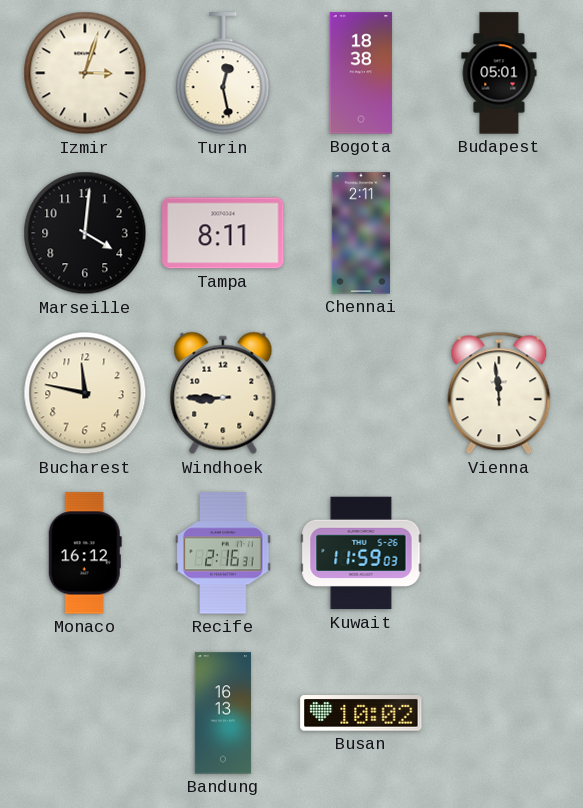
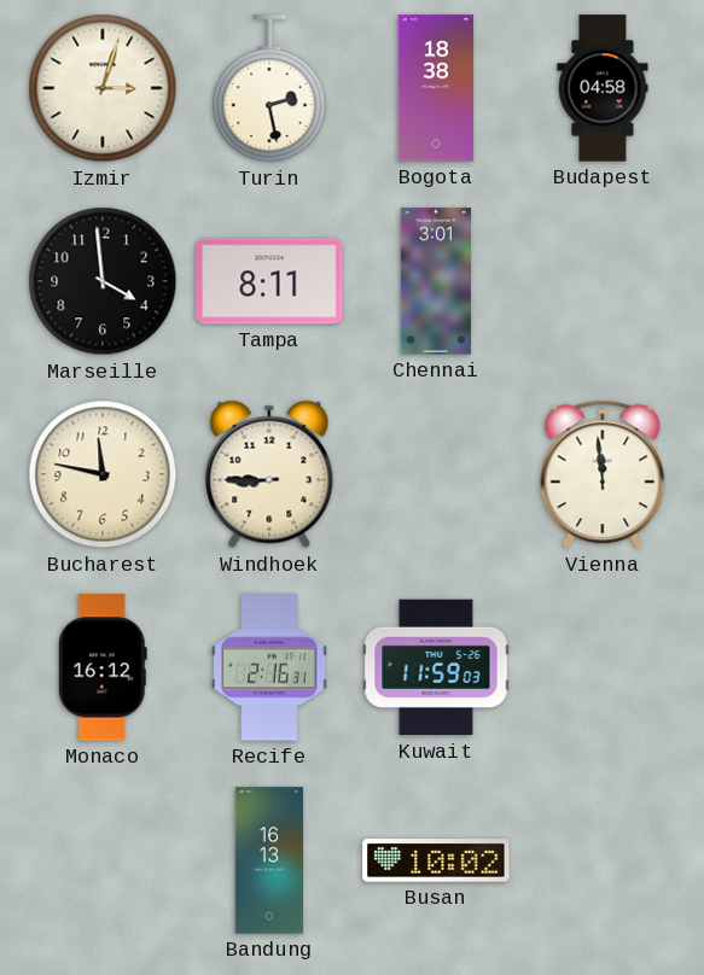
Turin: 12:28 -> 2:28
Budapest: 05:01 -> 04:58
Marseille: 4:01 -> 3:59
Chennai: 2:11 -> 3:01
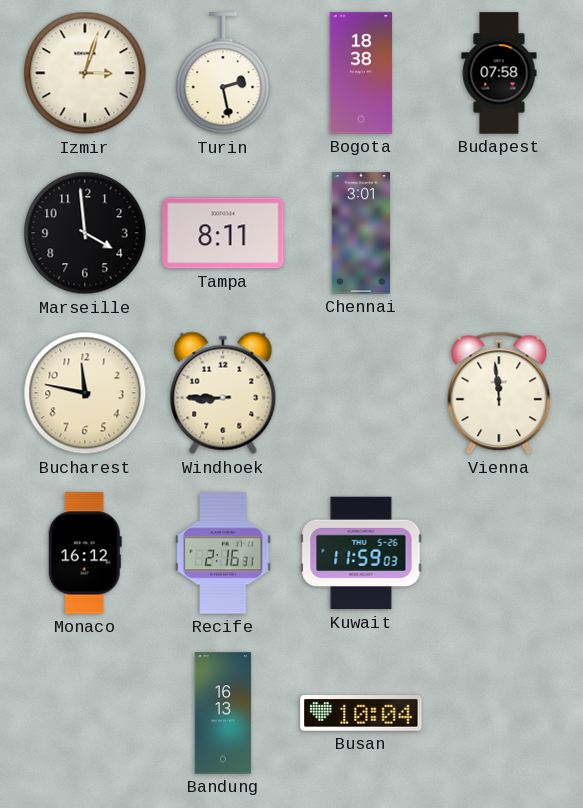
Budapest: 04:58 -> 07:58
Busan: 10:02 -> 10:04
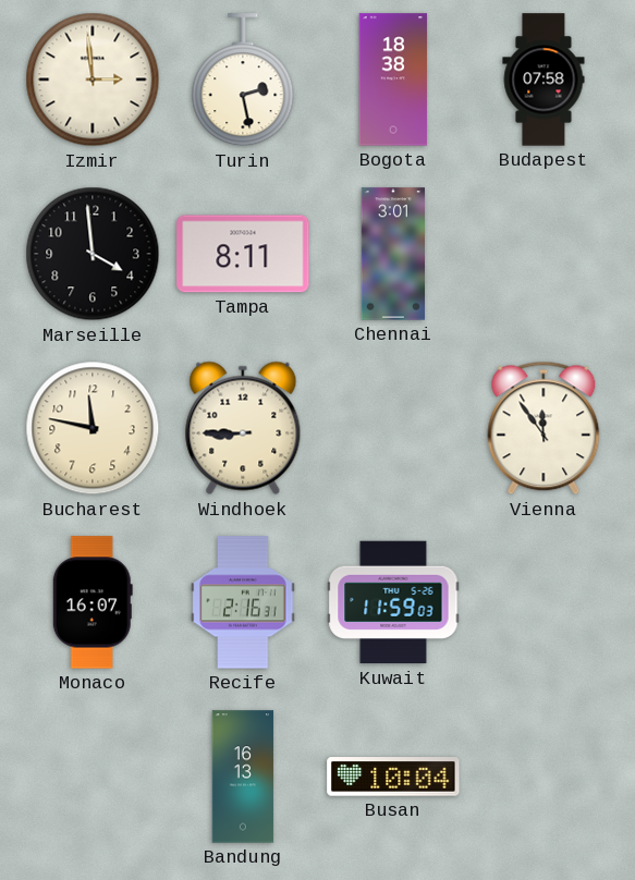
Izmir: 3:03 -> 2:59
Vienna: 11:59 -> 11:54
Monaco: 16:12 -> 16:07
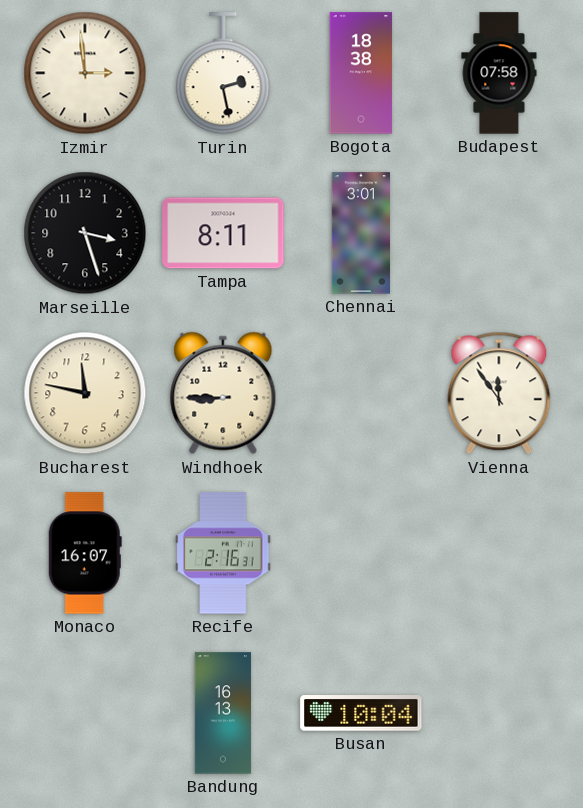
Marseille: 3:59 -> 3:27
Kuwait: 11:59 -> none
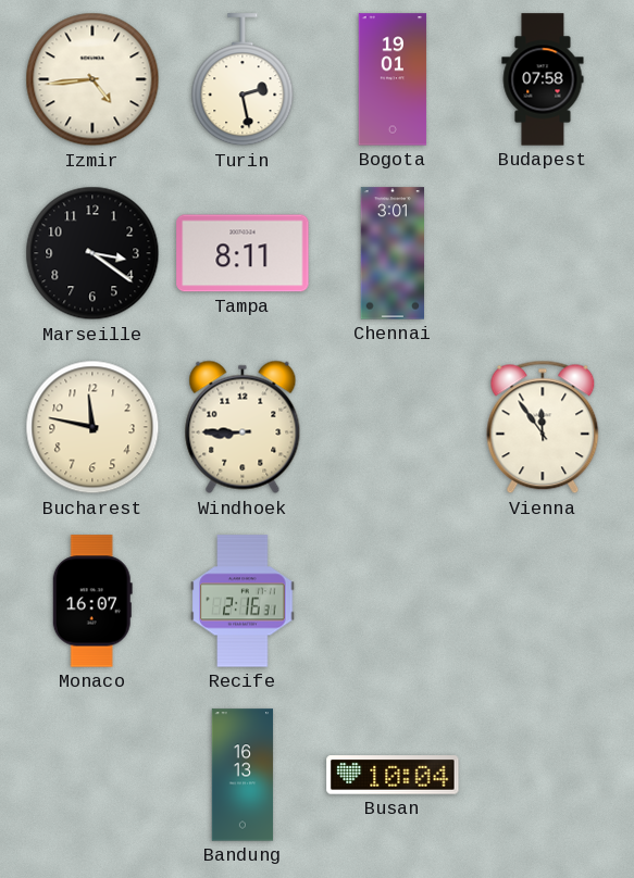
Izmir: 2:59 -> 4:44
Bogota: 18:38 -> 19:01
Marseille: 3:27 -> 3:21
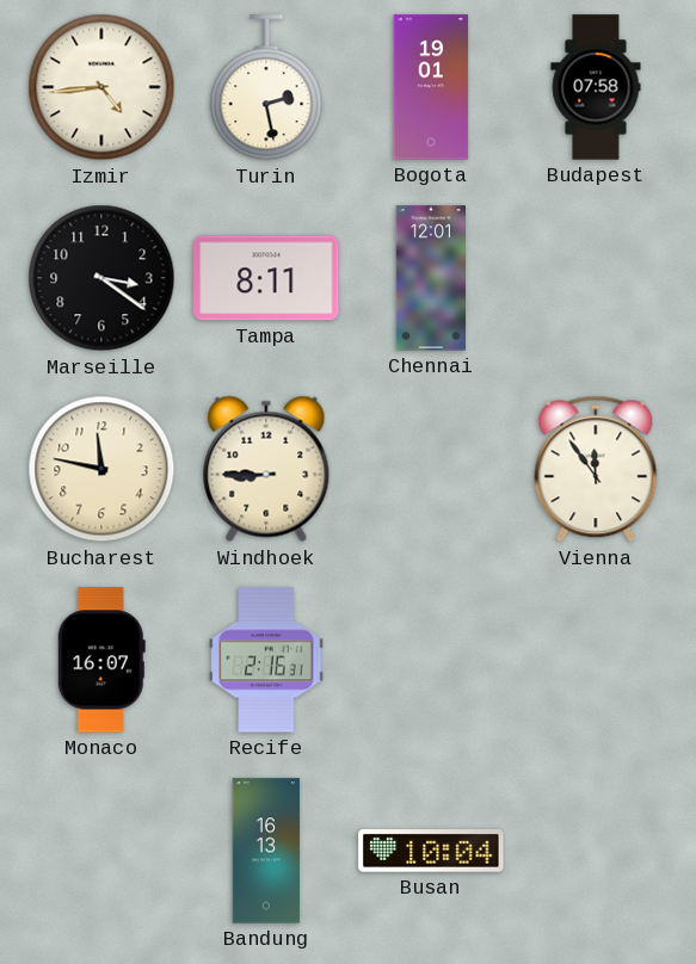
Chennai: 3:01 -> 12:01
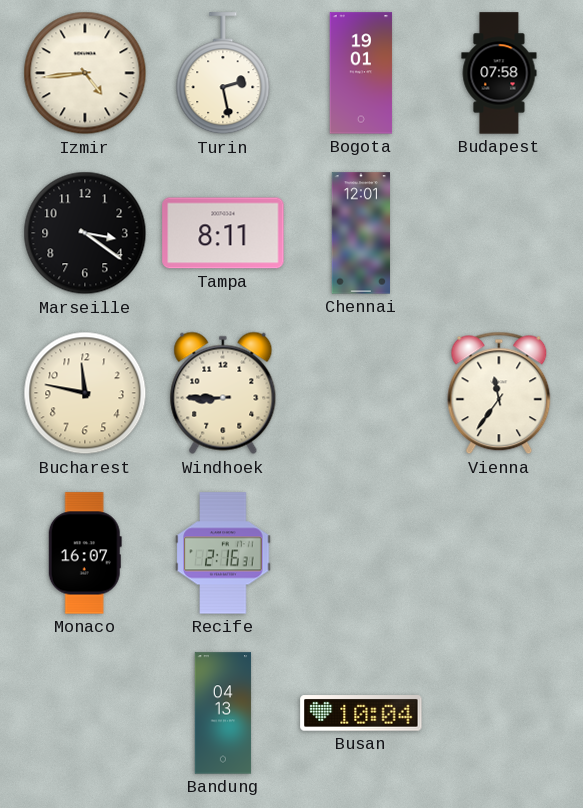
Vienna: 11:54 -> 11:36
Bandung: 16:13 -> 04:13
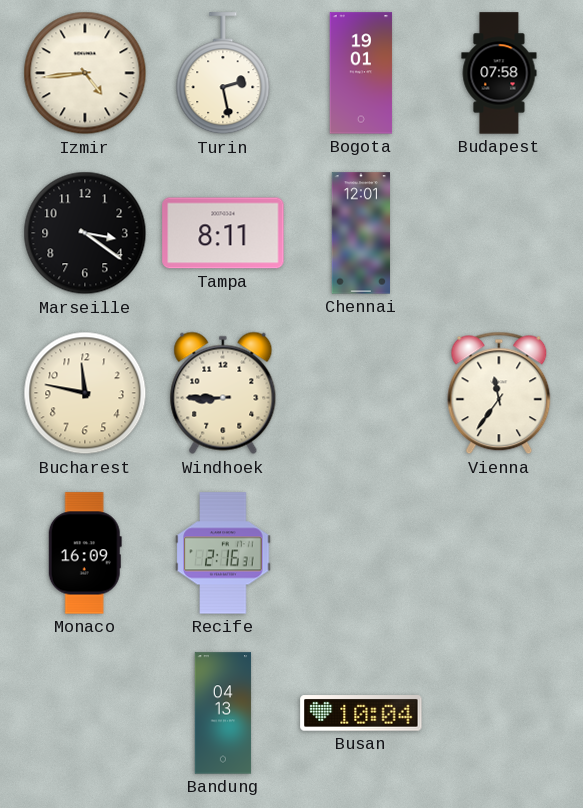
Monaco: 16:07 -> 16:09
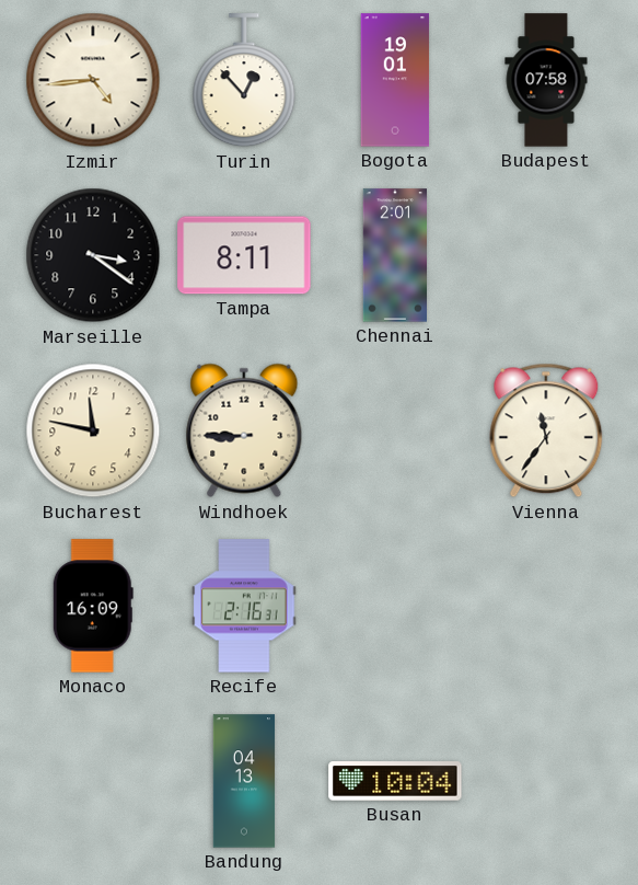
Turin: 2:28 -> 12:53
Chennai: 12:01 -> 2:01
